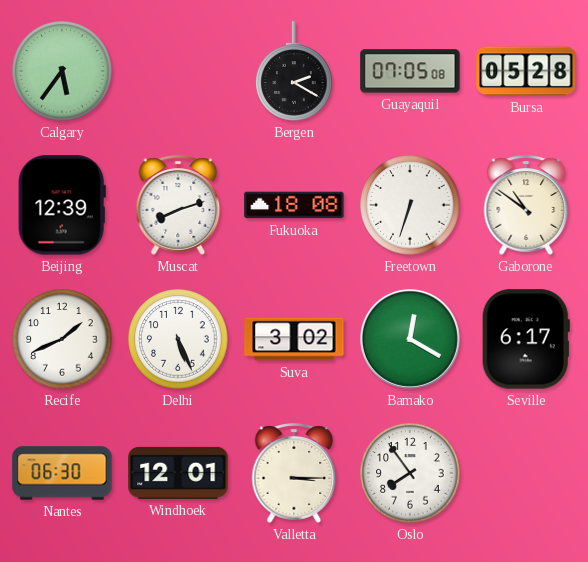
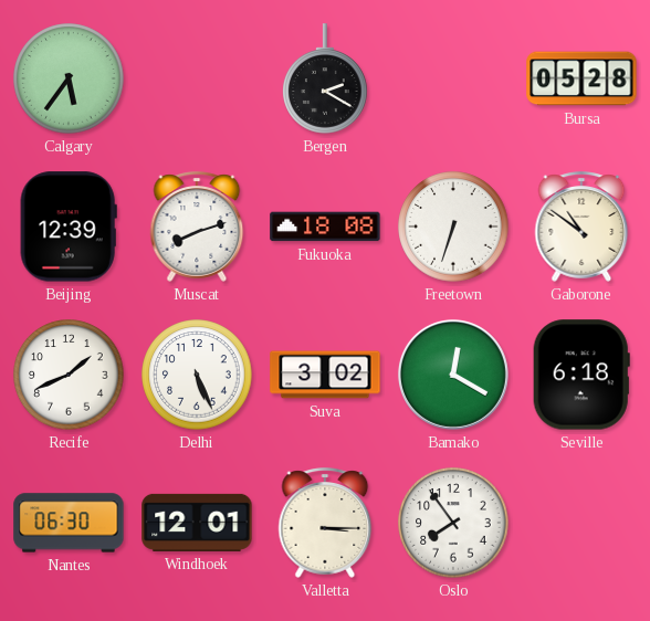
Guayaquil: 07:05 -> none
Seville: 6:17 -> 6:18
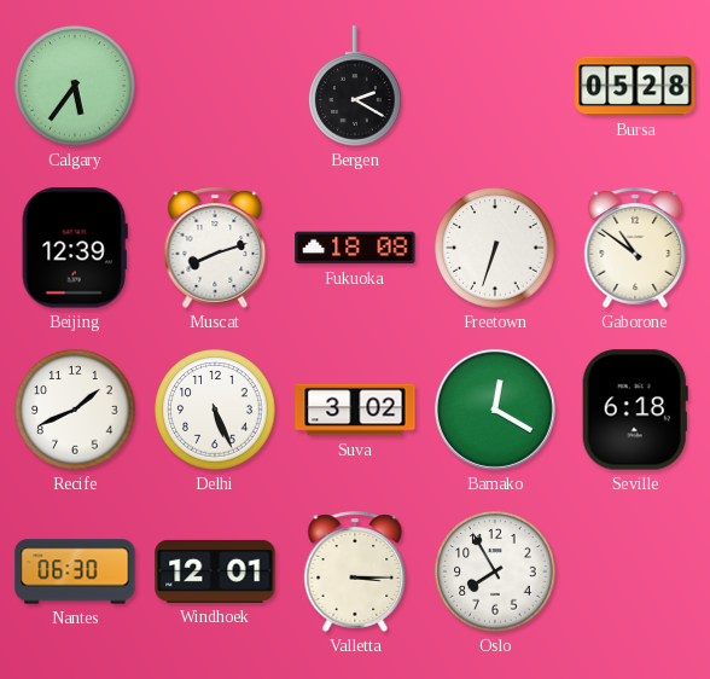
Oslo: 7:54 -> 7:55
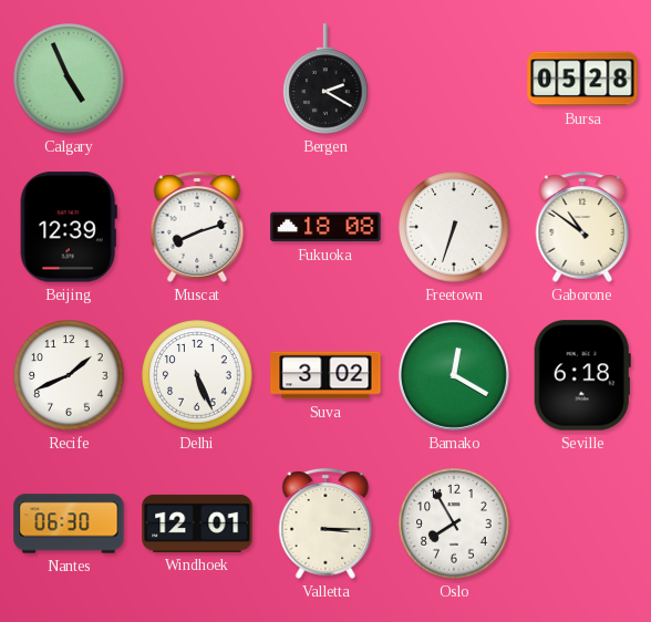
Calgary: 5:36 -> 4:56
